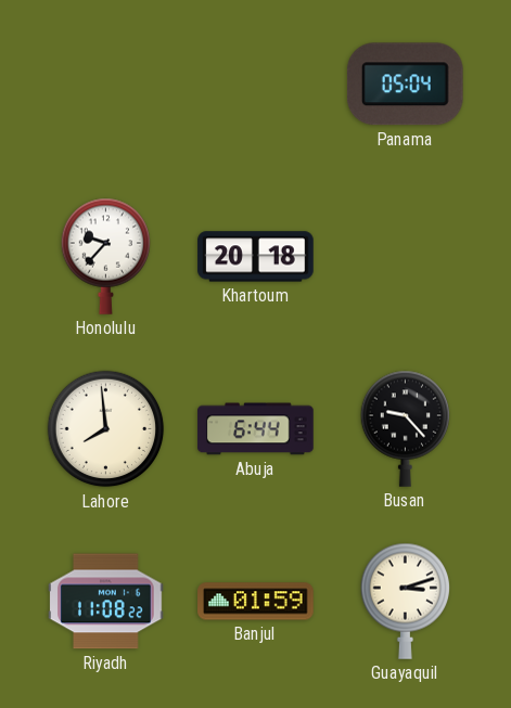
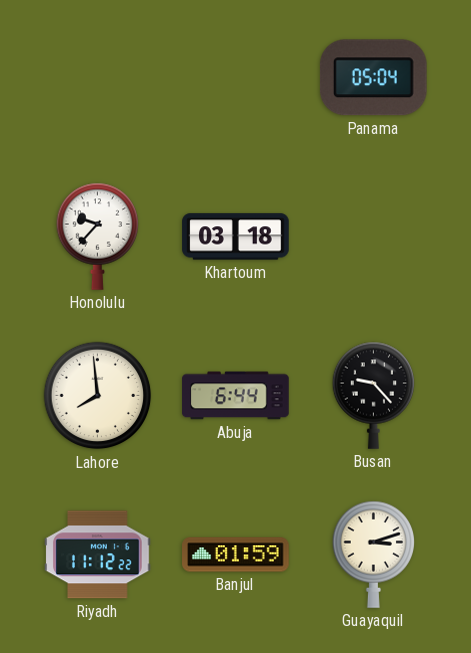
Khartoum: 20:18 -> 03:18
Riyadh: 11:08 -> 11:12
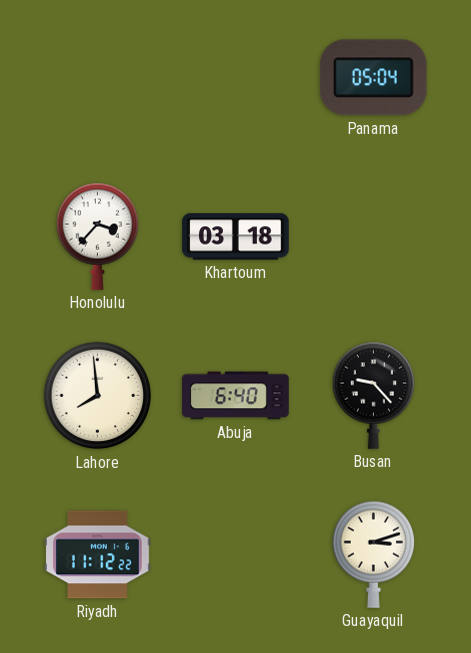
Honolulu: 9:37 -> 3:37
Abuja: 6:44 -> 6:40
Banjul: 01:59 -> none
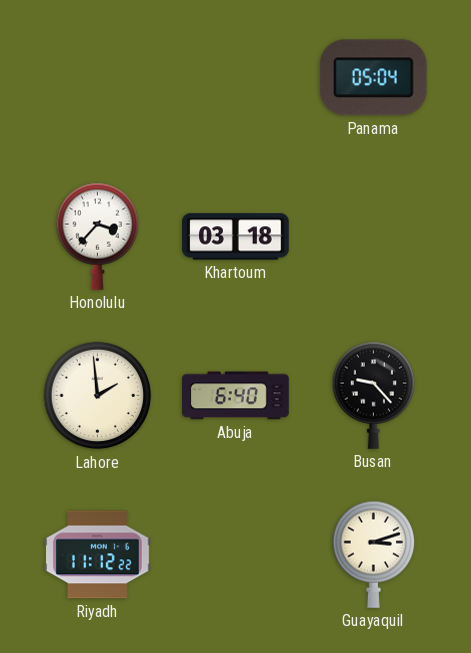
Lahore: 7:59 -> 1:59
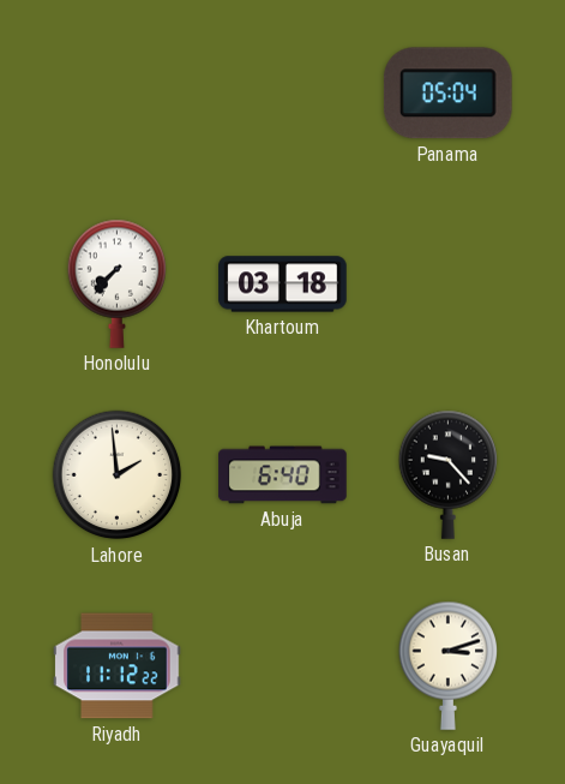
Honolulu: 3:37 -> 7:37
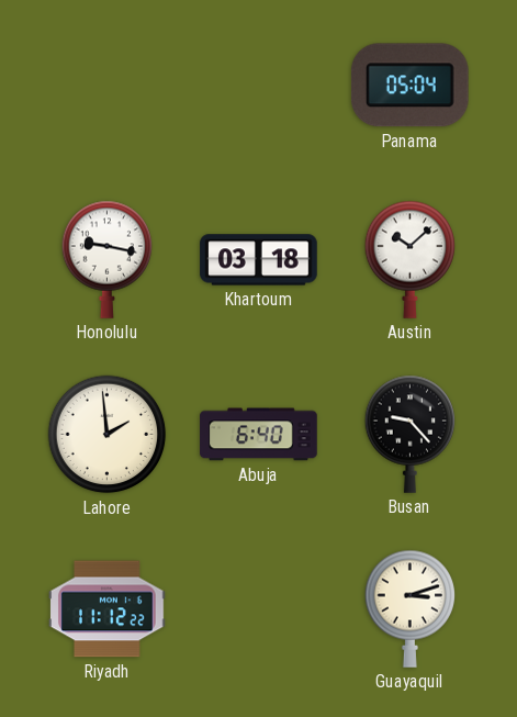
Honolulu: 7:37 -> 9:17
Austin: none -> 10:08
